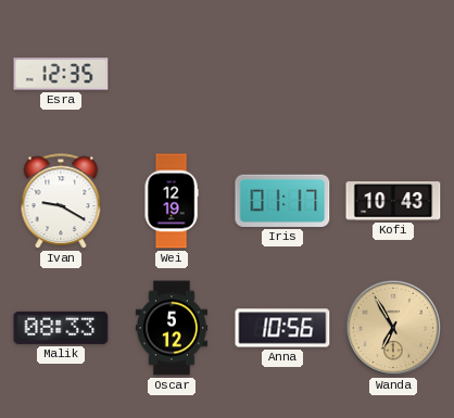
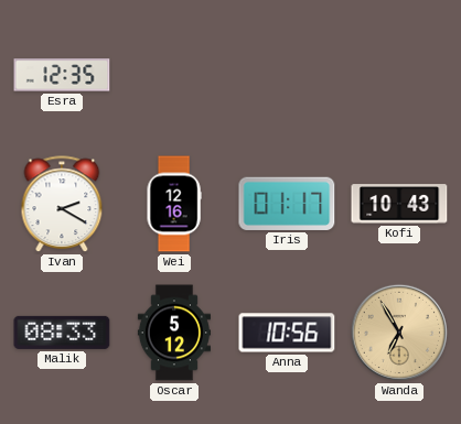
Ivan: 9:20 -> 2:20
Wei: 12:19 -> 12:16
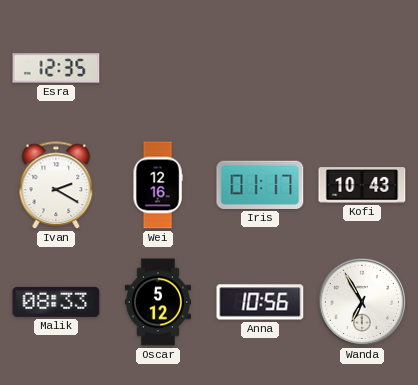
Wanda dial: champagne -> white
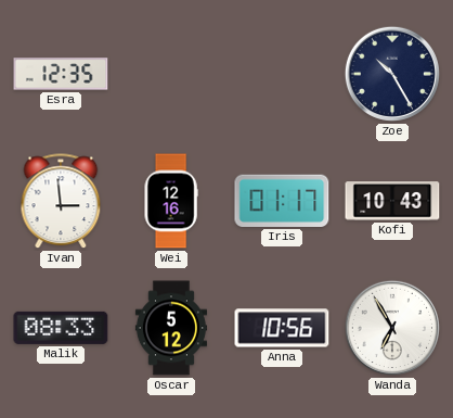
Zoe: none -> 10:25
Ivan: 2:20 -> 2:59
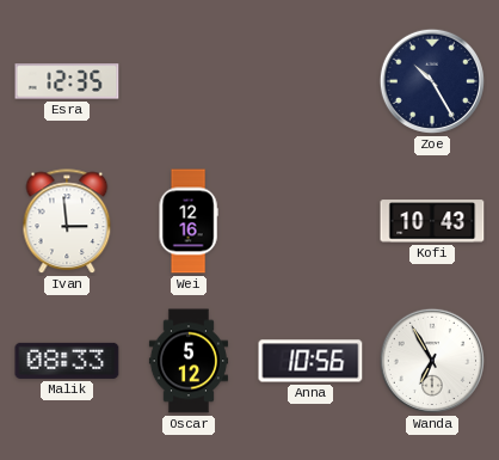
Iris: 01:17 -> none
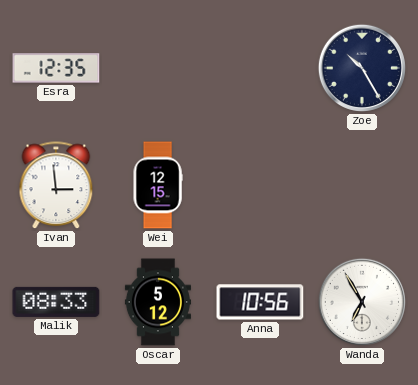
Wei: 12:16 -> 12:15
Kofi: 10:43 -> none
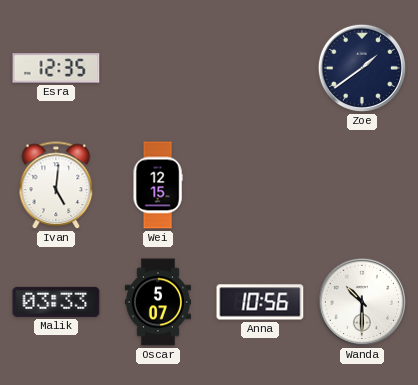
Zoe: 10:25 -> 1:39
Ivan: 2:59 -> 5:01
Malik: 08:33 -> 03:33
Oscar: 5:12 -> 5:07
Wanda: 6:55 -> 10:30
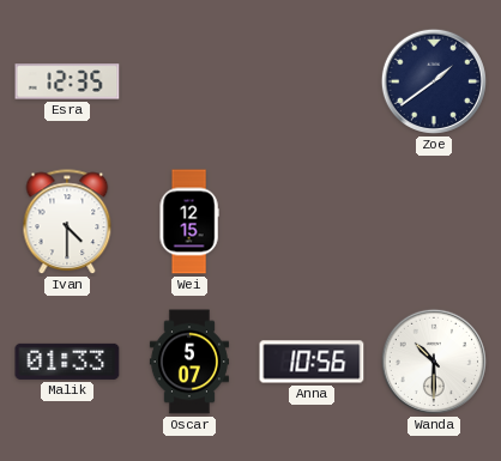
Ivan: 5:01 -> 4:30
Malik: 03:33 -> 01:33
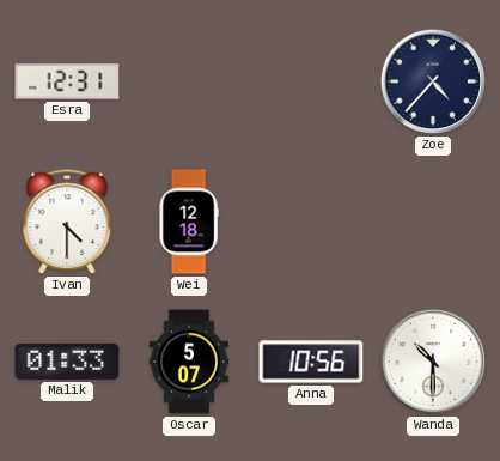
Esra: 12:35 -> 12:31
Zoe: 1:39 -> 4:37
Wei: 12:15 -> 12:18
